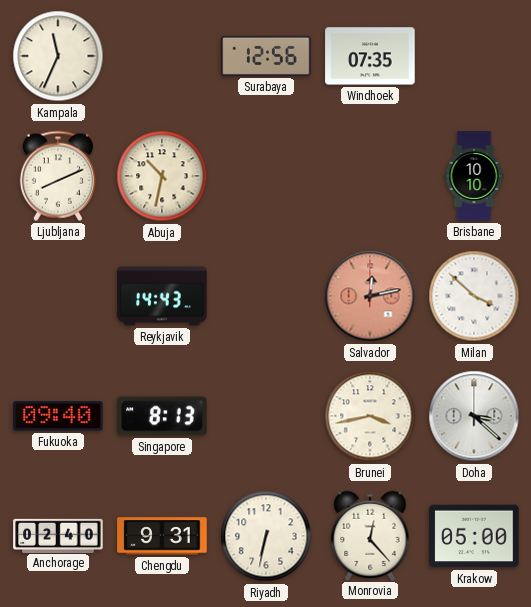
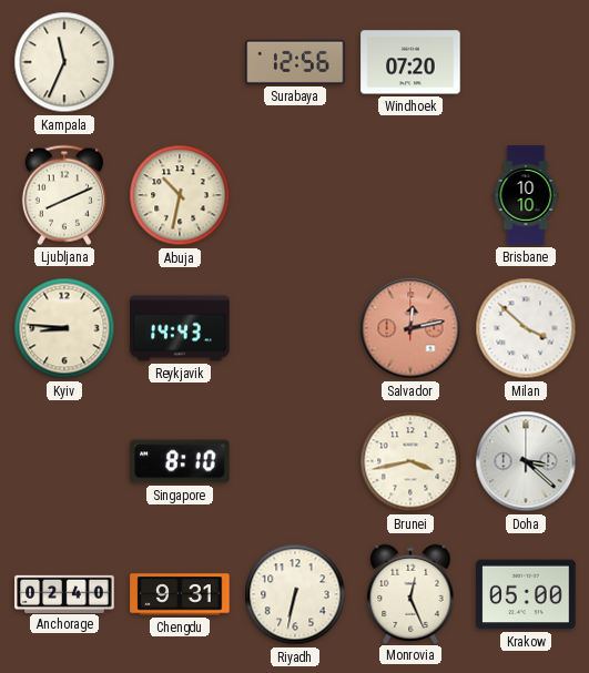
Windhoek: 07:35 -> 07:20
Kyiv: none -> 8:46
Fukuoka: 09:40 -> none
Singapore: 8:13 -> 8:10
Monrovia: 12:23 -> 12:26
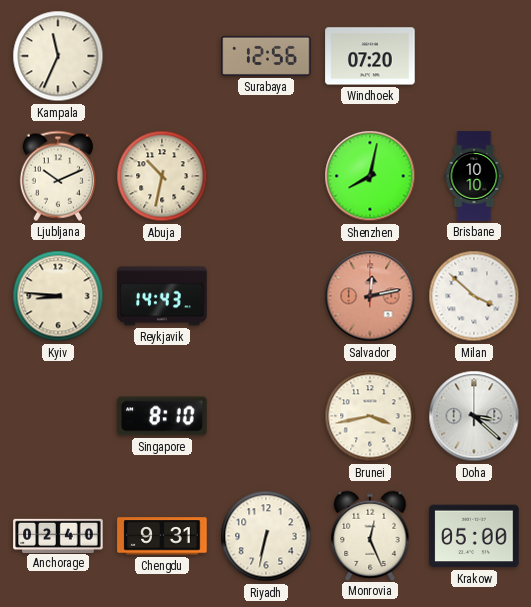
Ljubljana: 8:11 -> 10:11
Shenzhen: none -> 8:02
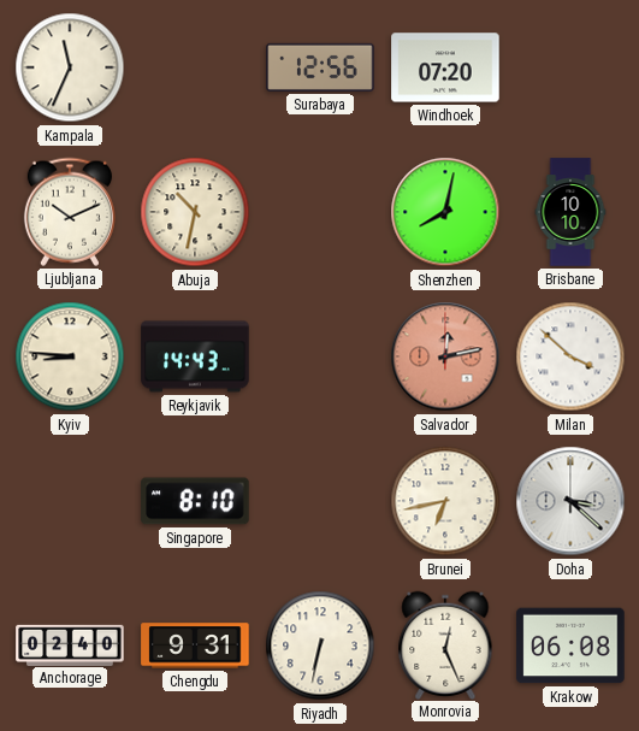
Brunei: 3:43 -> 6:43
Krakow: 05:00 -> 06:08
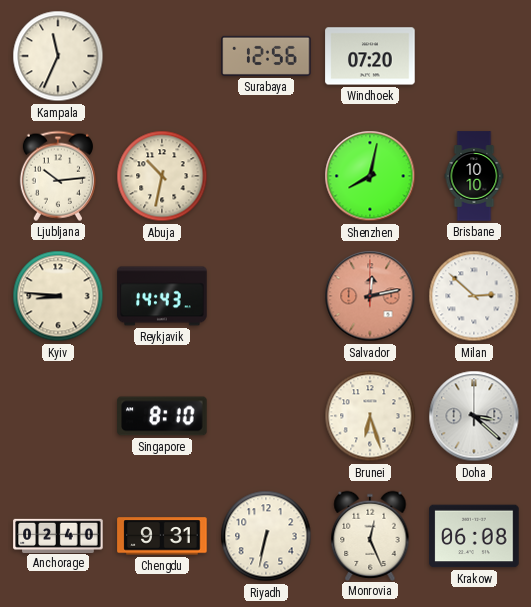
Ljubljana: 10:11 -> 10:14
Milan: 3:52 -> 2:52
Brunei: 6:43 -> 6:27
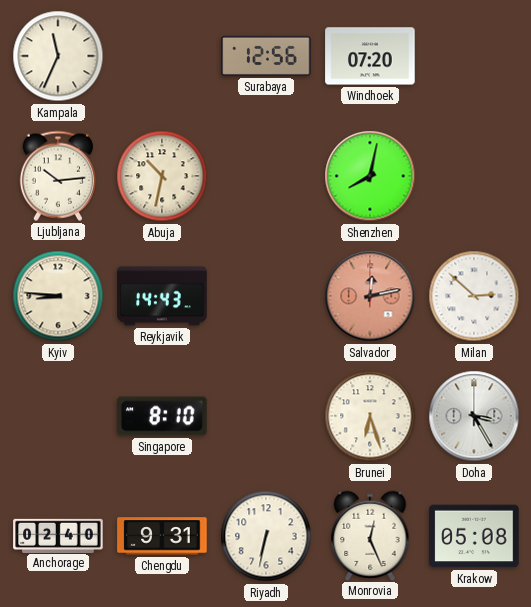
Brisbane: 10:10 -> none
Doha: 3:22 -> 3:25
Krakow: 06:08 -> 05:08
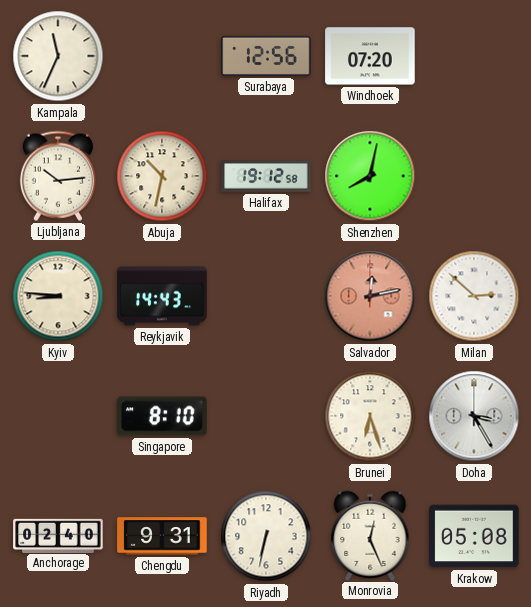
Halifax: none -> 19:12
